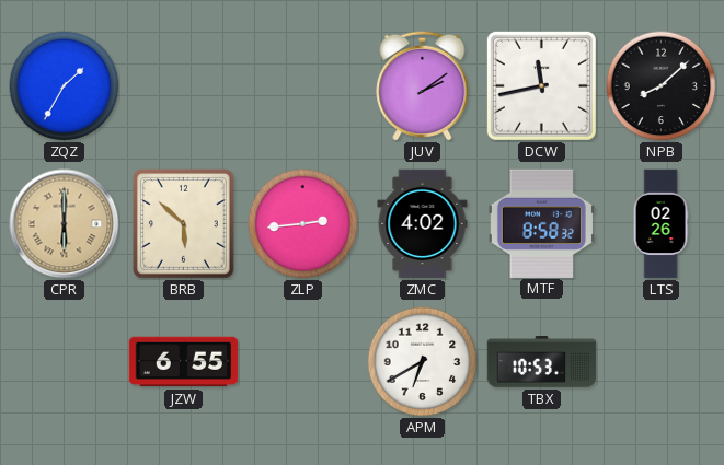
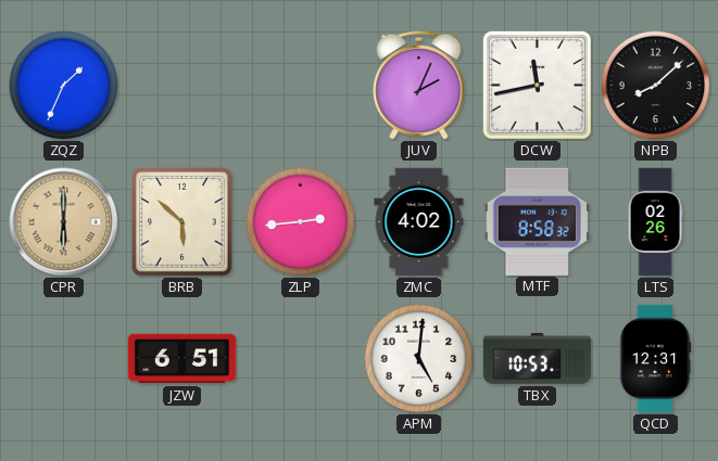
ZQZ: 1:35 -> 1:34
JUV: 2:09 -> 2:04
JZW: 6:55 -> 6:51
APM: 6:40 -> 5:01
QCD: none -> 12:31
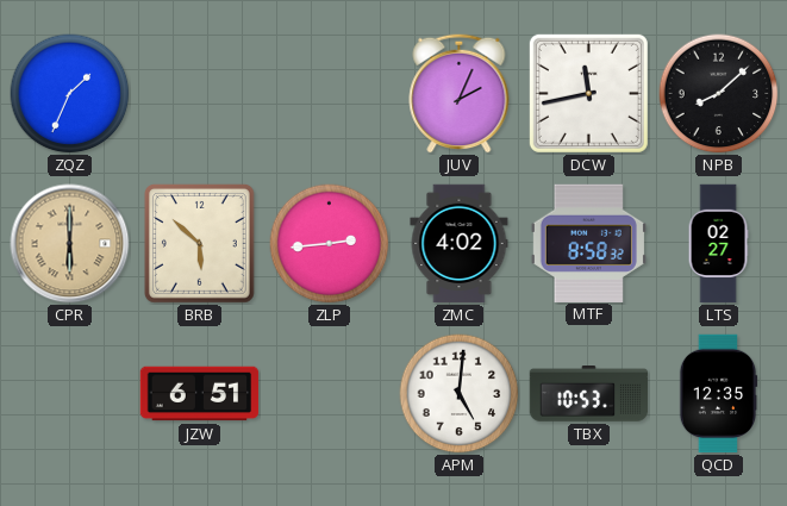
LTS: 02:26 -> 02:27
QCD: 12:31 -> 12:35
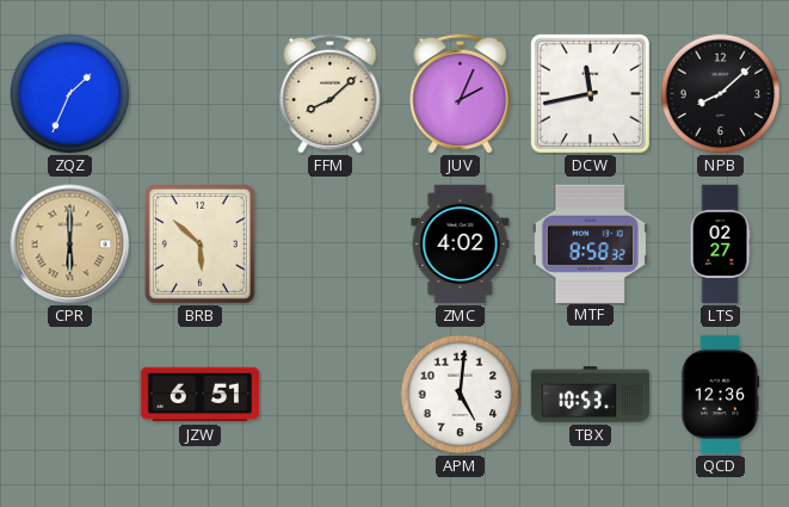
FFM: none -> 8:08
ZLP: 2:44 -> none
QCD: 12:35 -> 12:36
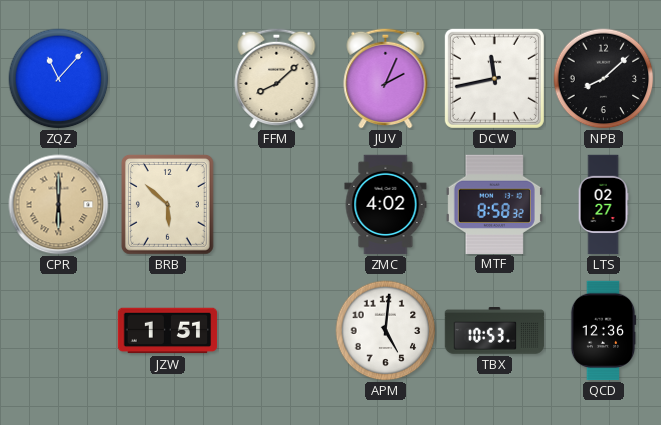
ZQZ: 1:34 -> 11:07
JZW: 6:51 -> 1:51
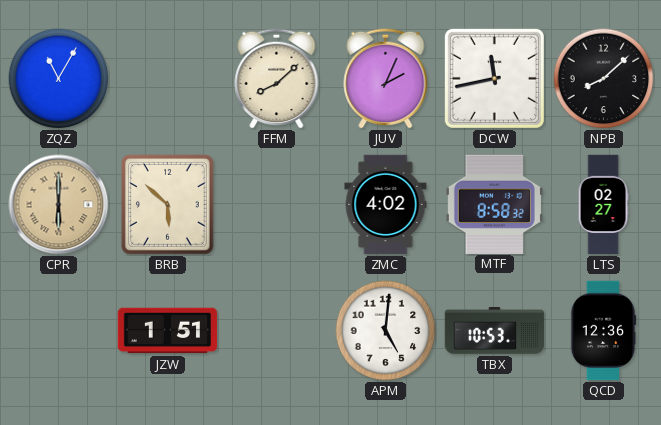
ZQZ: 11:07 -> 11:05
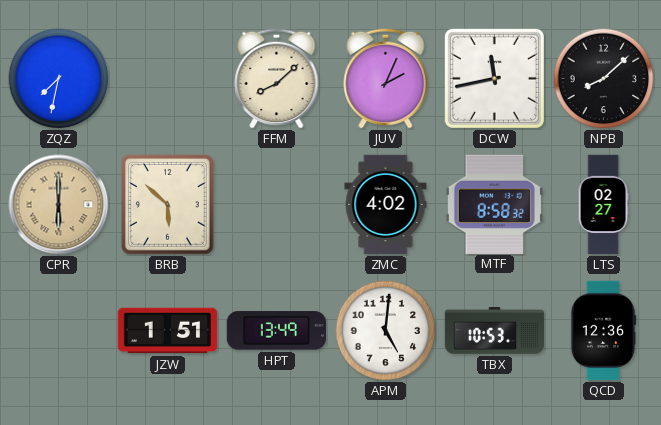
ZQZ: 11:05 -> 7:32
HPT: none -> 13:49
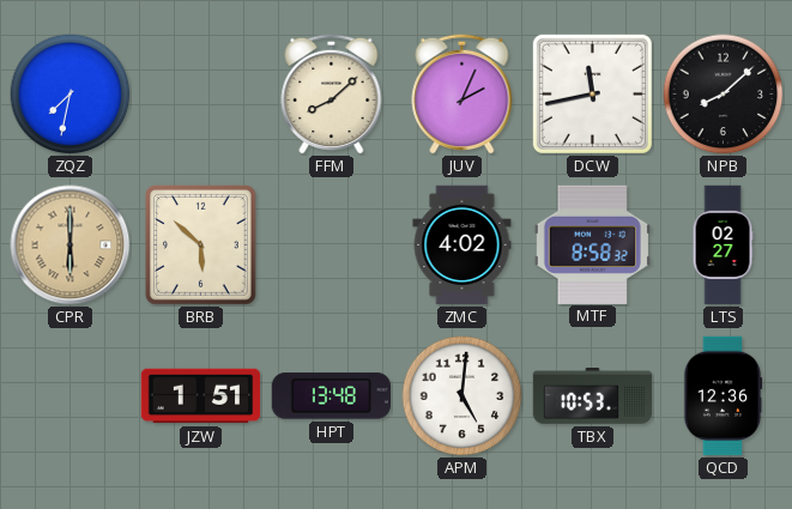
HPT: 13:49 -> 13:48
